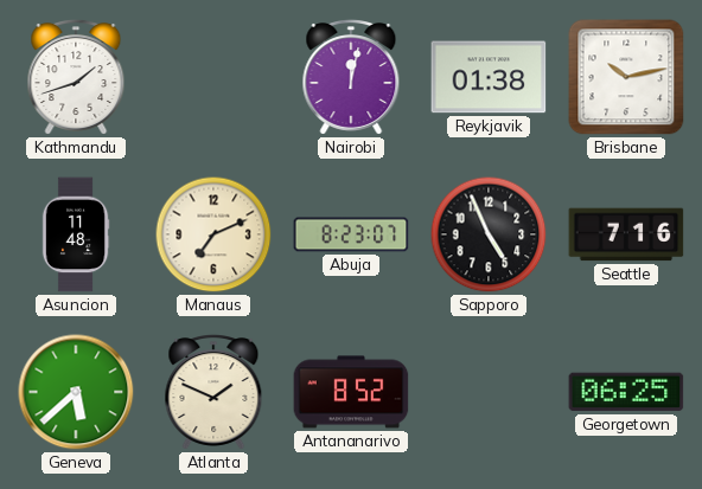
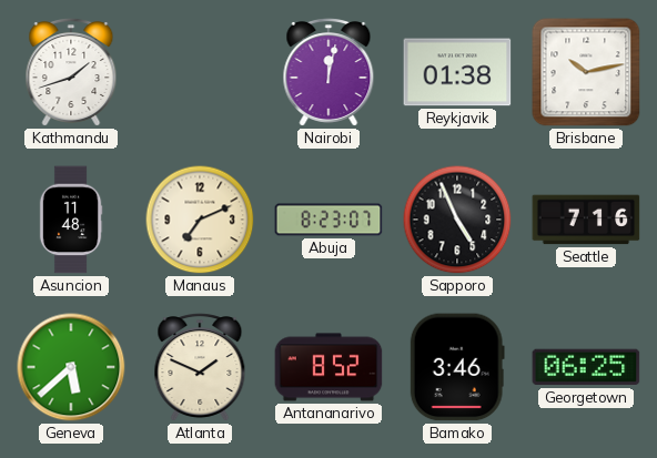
Bamako: none -> 3:46
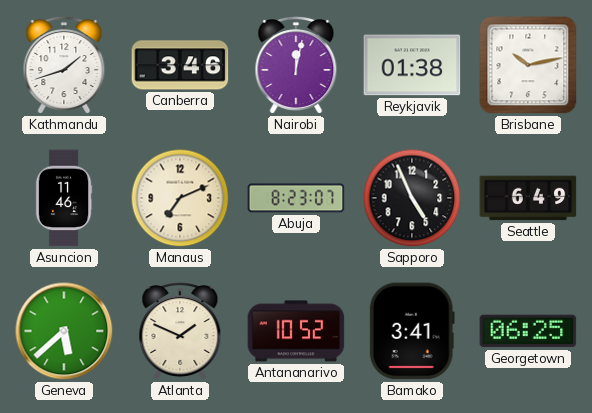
Canberra: none -> 3:46
Asuncion: 11:48 -> 11:46
Seattle: 7:16 -> 6:49
Antananarivo: 8:52 -> 10:52
Bamako: 3:46 -> 3:41
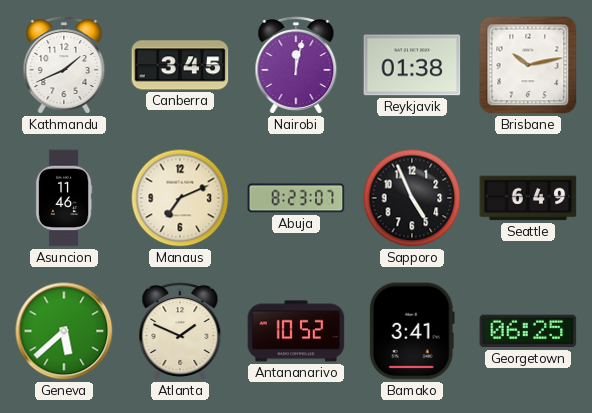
Kathmandu: 1:42 -> 1:41
Canberra: 3:46 -> 3:45
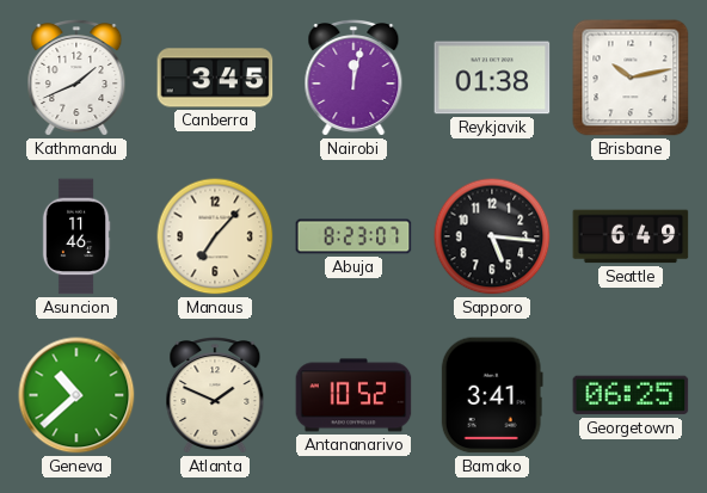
Manaus: 7:11 -> 7:07
Sapporo: 4:56 -> 5:16
Geneva: 5:38 -> 10:38
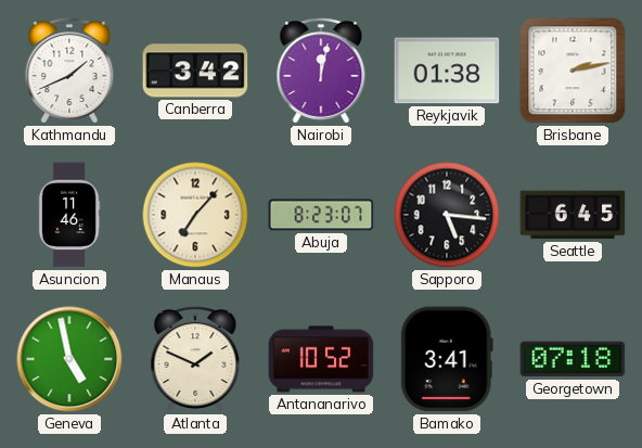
Canberra: 3:45 -> 3:42
Brisbane: 10:13 -> 2:13
Seattle: 6:49 -> 6:45
Geneva: 10:38 -> 4:58
Georgetown: 06:25 -> 07:18
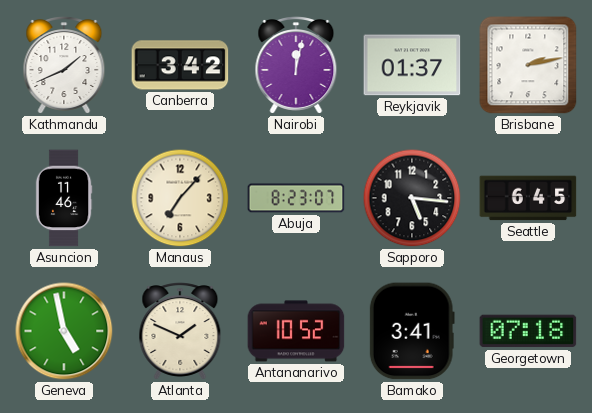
Reykjavik: 01:38 -> 01:37
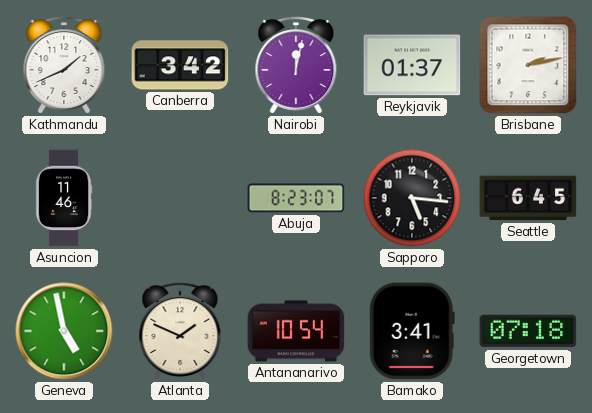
Manaus: 7:07 -> none
Antananarivo: 10:52 -> 10:54
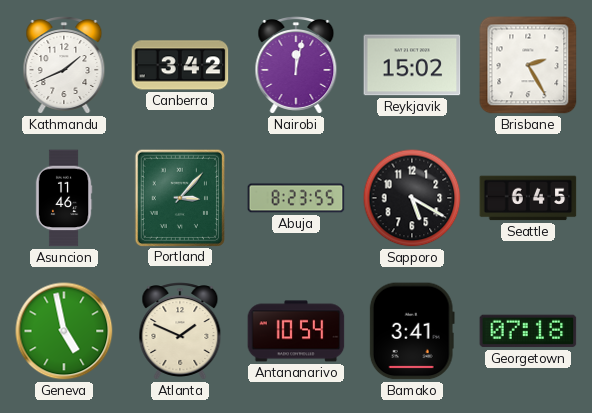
Reykjavik: 01:37 -> 15:02
Brisbane: 2:13 -> 2:25
Portland: none -> 3:07
Abuja: 8:23:07 -> 8:23:55
Sapporo: 5:16 -> 5:20
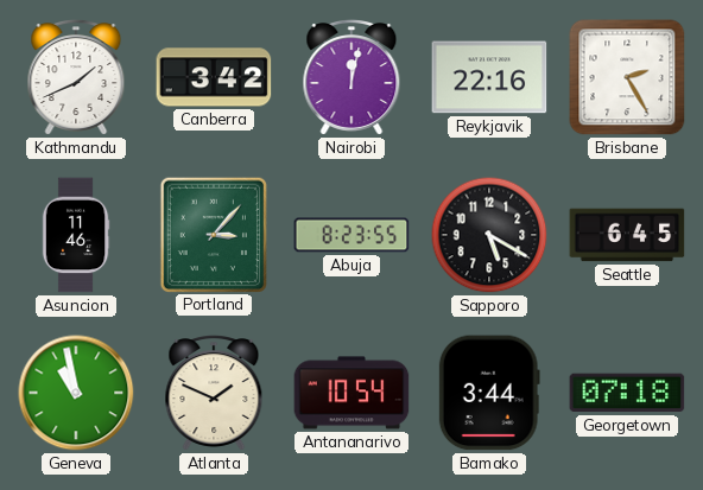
Reykjavik: 15:02 -> 22:16
Geneva: 4:58 -> 10:58
Bamako: 3:41 -> 3:44
